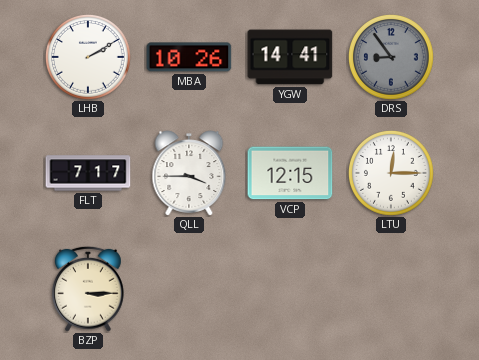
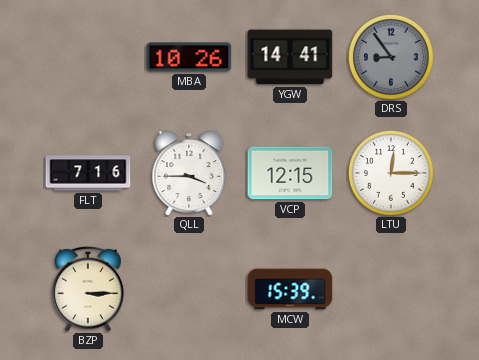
LHB: 2:10 -> none
FLT: 7:17 -> 7:16
MCW: none -> 15:39
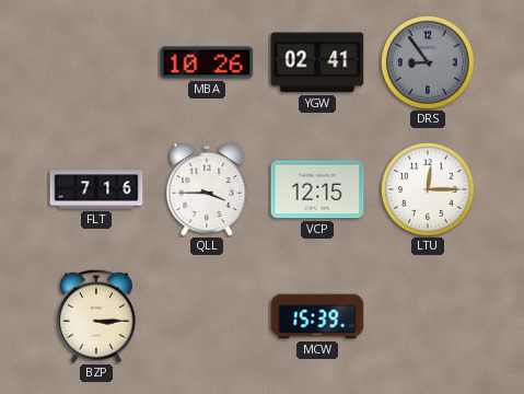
YGW: 14:41 -> 02:41
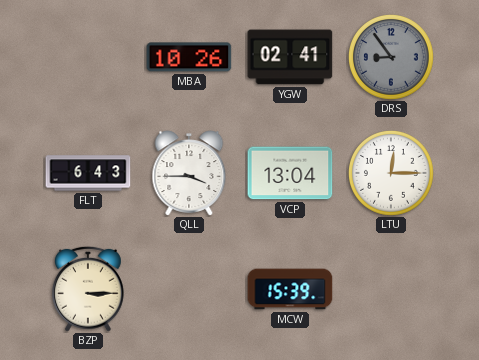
FLT: 7:16 -> 6:43
VCP: 12:15 -> 13:04
